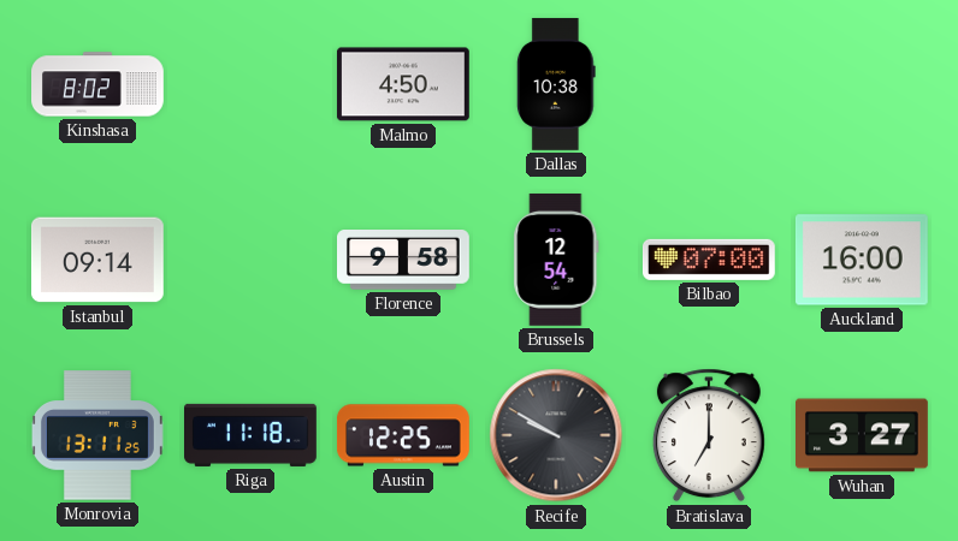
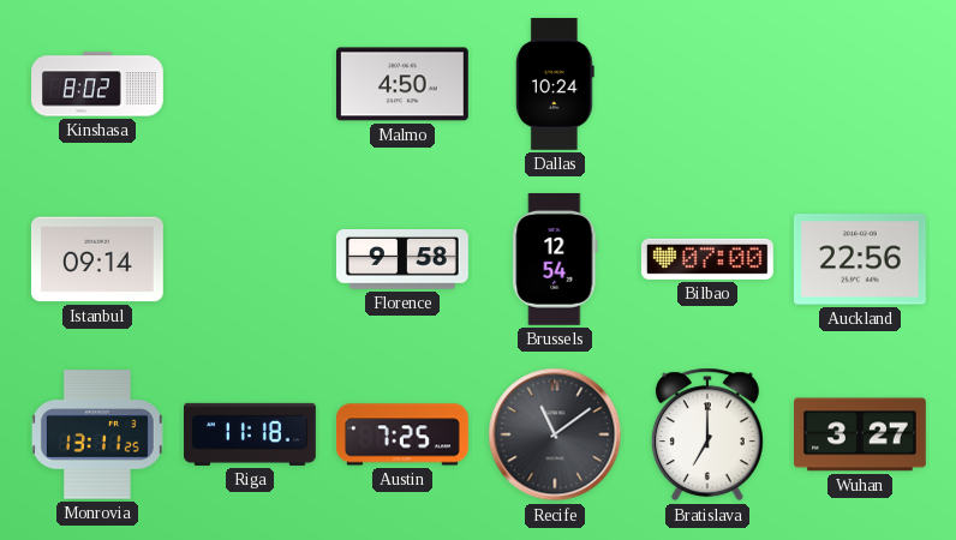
Dallas: 10:38 -> 10:24
Auckland: 16:00 -> 22:56
Austin: 12:25 -> 7:25
Recife: 9:50 -> 11:09
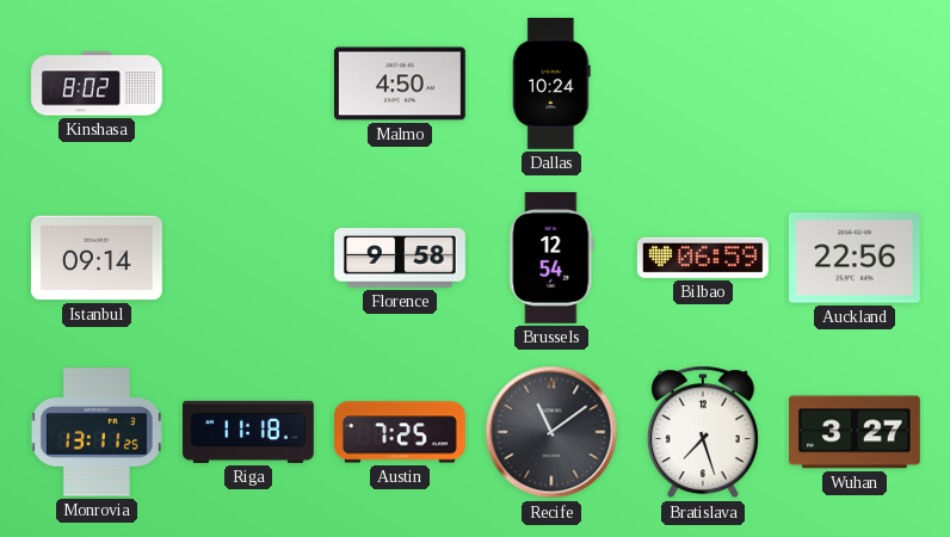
Bilbao: 07:00 -> 06:59
Bratislava: 7:00 -> 7:27
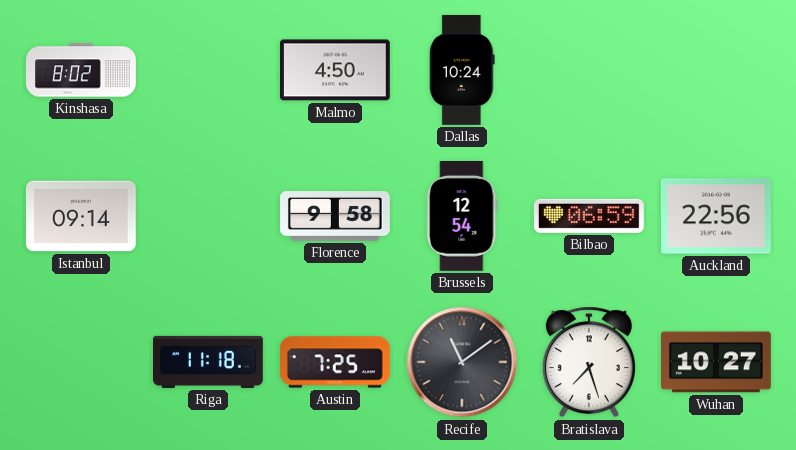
Monrovia: 13:11 -> none
Wuhan: 3:27 -> 10:27
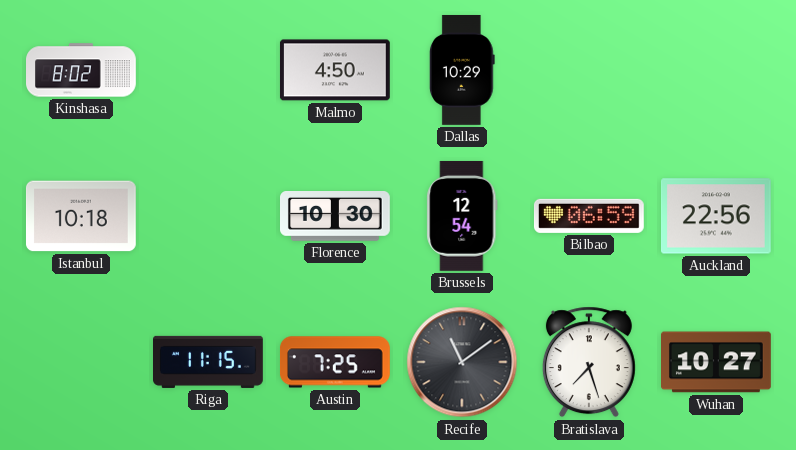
Dallas: 10:24 -> 10:29
Istanbul: 09:14 -> 10:18
Florence: 9:58 -> 10:30
Riga: 11:18 -> 11:15
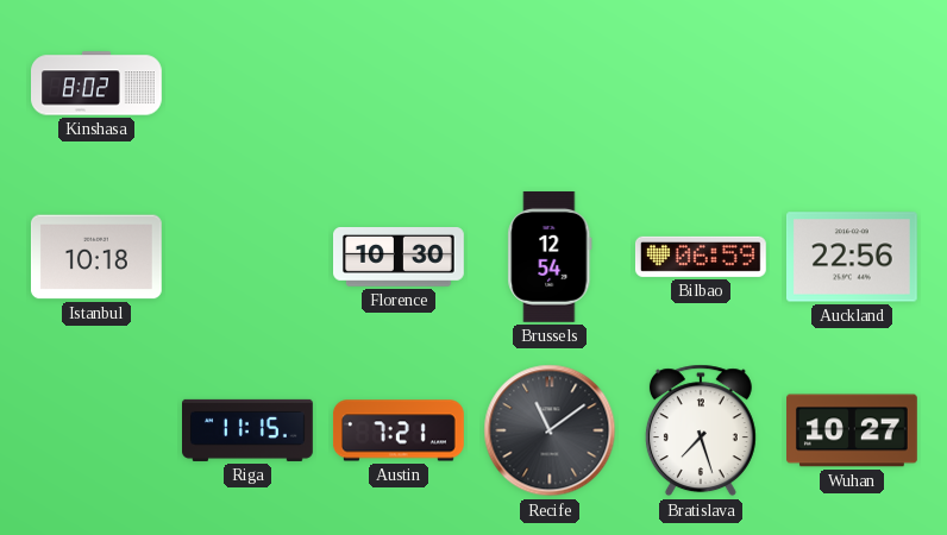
Malmo: 4:50 -> none
Dallas: 10:29 -> none
Austin: 7:25 -> 7:21
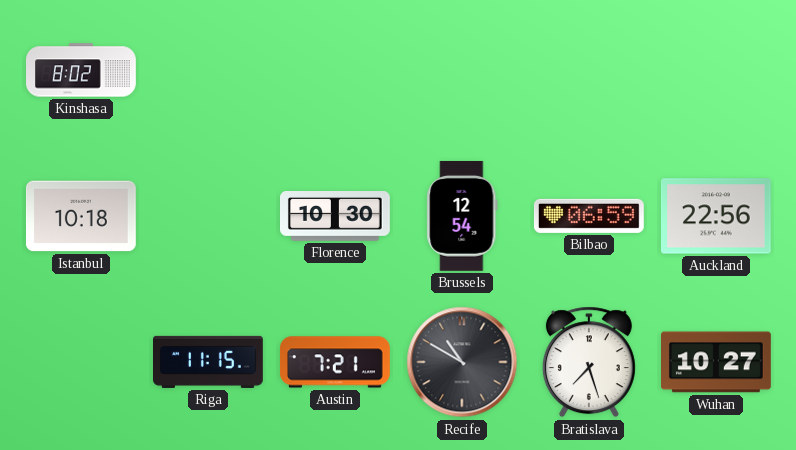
Recife: 11:09 -> 10:50
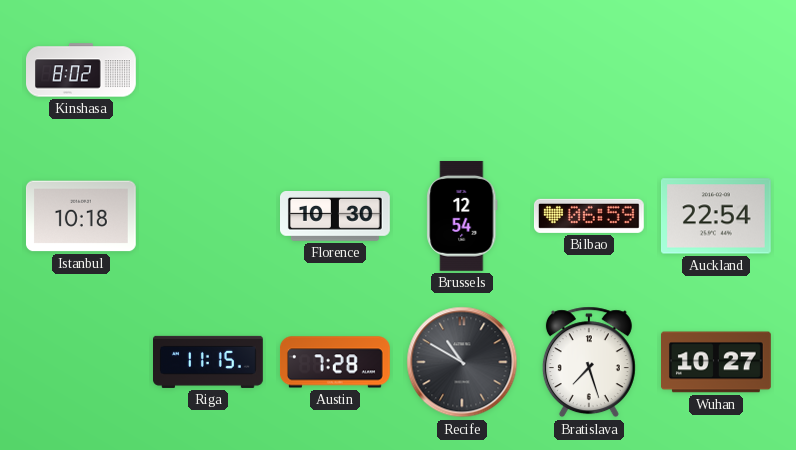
Auckland: 22:56 -> 22:54
Austin: 7:21 -> 7:28
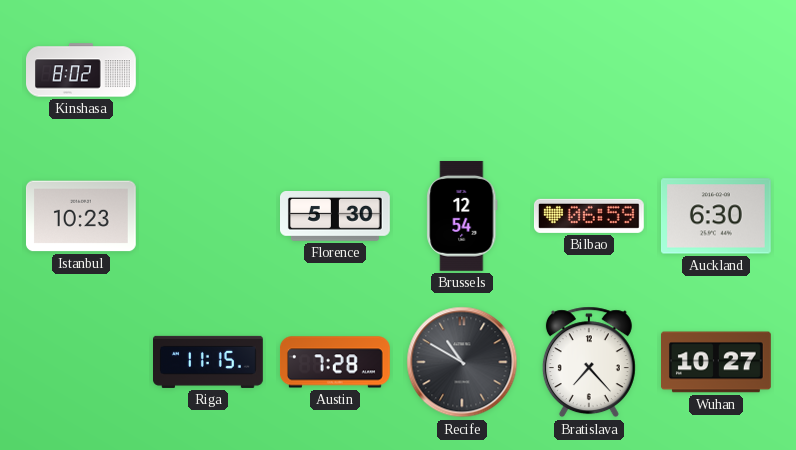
Istanbul: 10:18 -> 10:23
Florence: 10:30 -> 5:30
Auckland: 22:54 -> 6:30
Bratislava: 7:27 -> 7:23
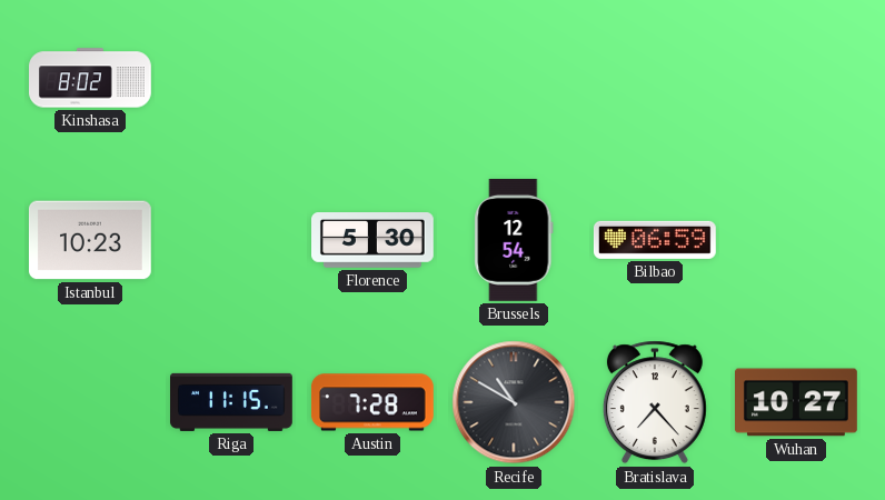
Auckland: 6:30 -> none
